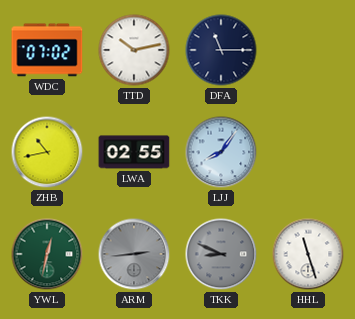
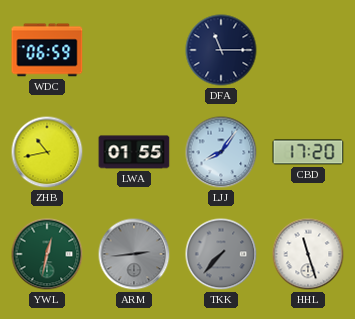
WDC: 07:02 -> 06:59
TTD: 10:13 -> none
LWA: 02:55 -> 01:55
CBD: none -> 17:20
TKK: 8:49 -> 7:37
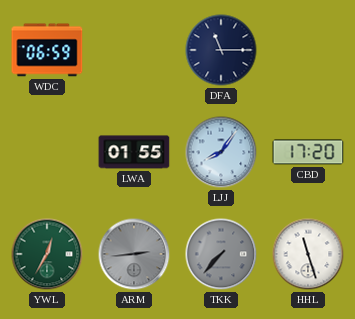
ZHB: 10:43 -> none
YWL: 12:32 -> 12:35
